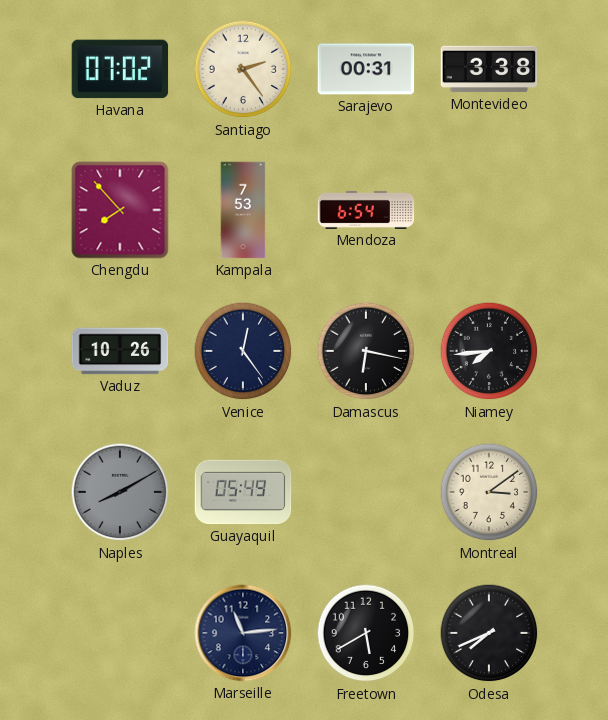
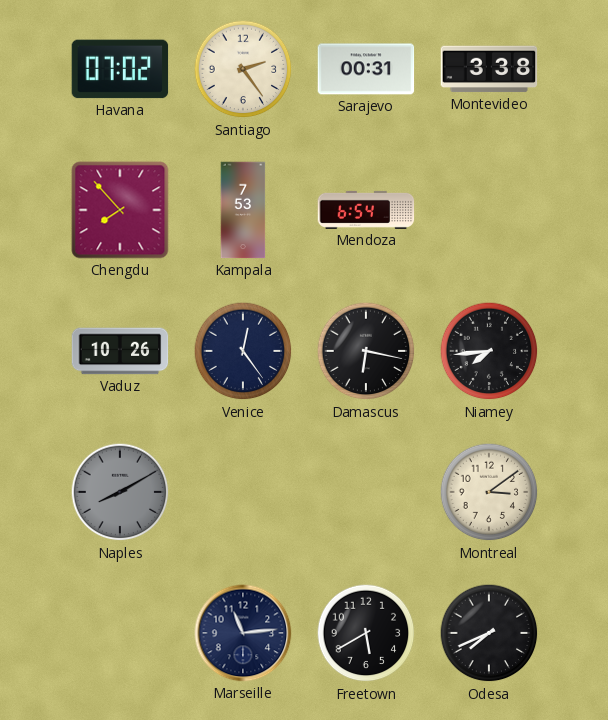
Guayaquil: 05:49 -> none
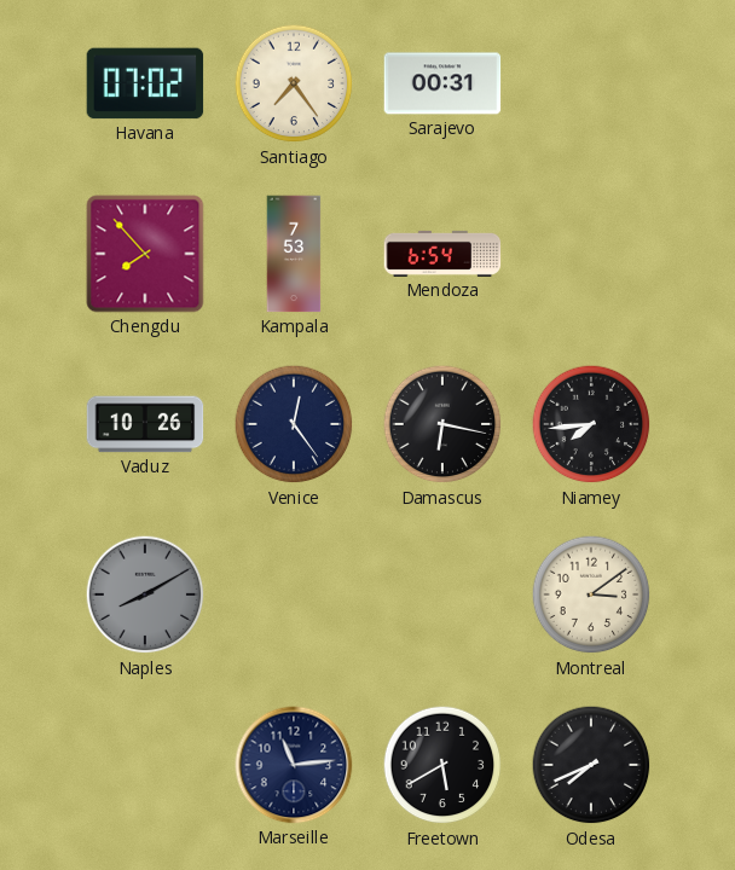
Santiago: 2:24 -> 7:24
Montevideo: 3:38 -> none
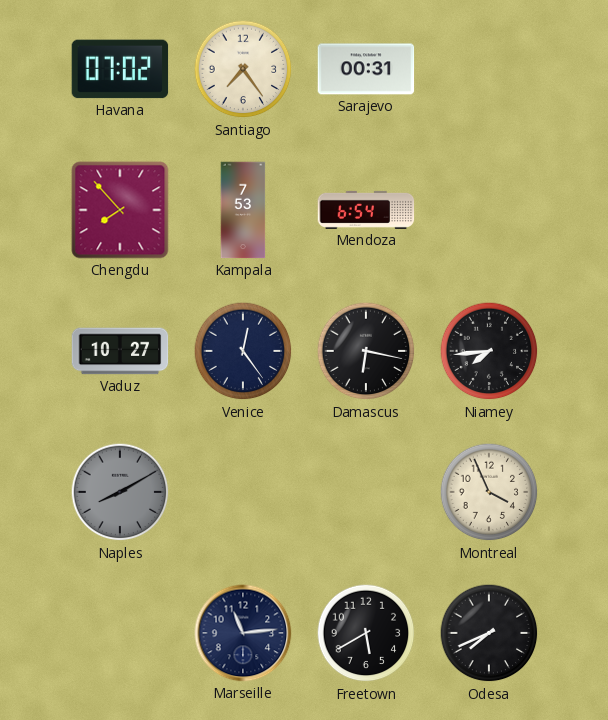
Vaduz: 10:26 -> 10:27
Montreal: 3:09 -> 3:56
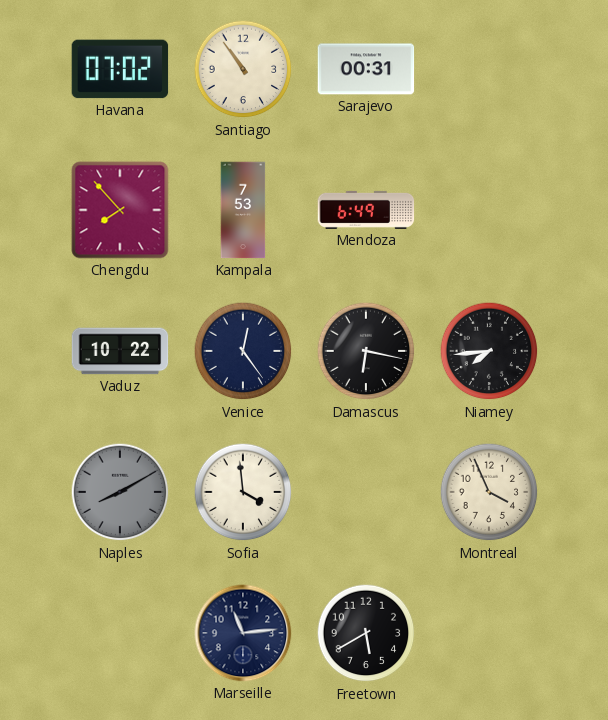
Santiago: 7:24 -> 10:54
Mendoza: 6:54 -> 6:49
Vaduz: 10:27 -> 10:22
Sofia: none -> 3:59
Odesa: 7:41 -> none
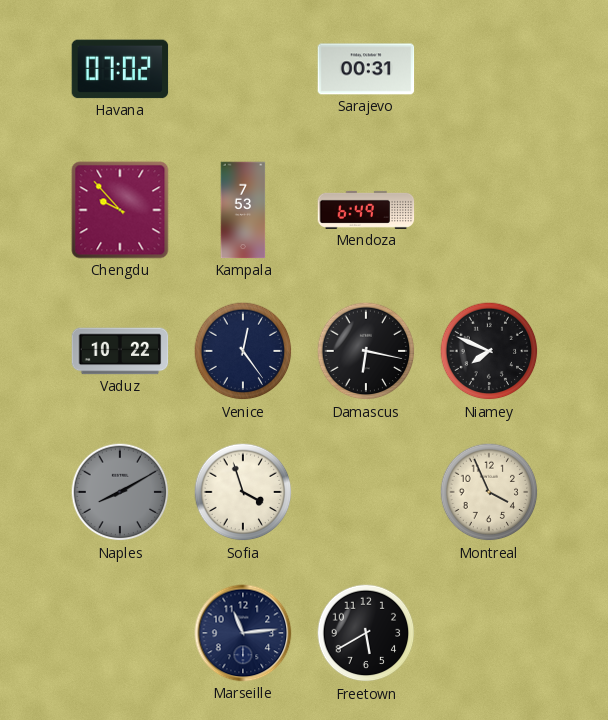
Santiago: 10:54 -> none
Chengdu: 7:53 -> 9:53
Niamey: 7:44 -> 7:49
Sofia: 3:59 -> 3:57
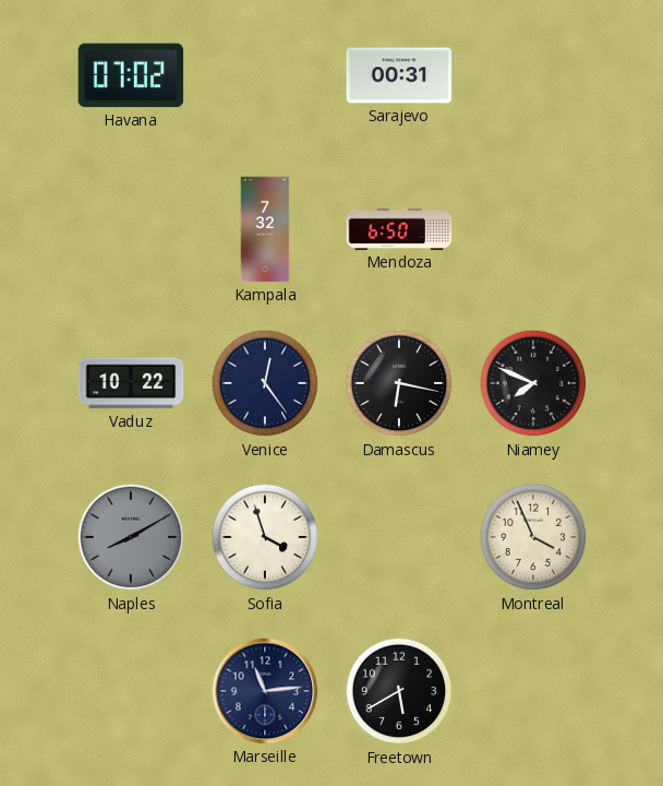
Chengdu: 9:53 -> none
Kampala: 7:53 -> 7:32
Mendoza: 6:49 -> 6:50
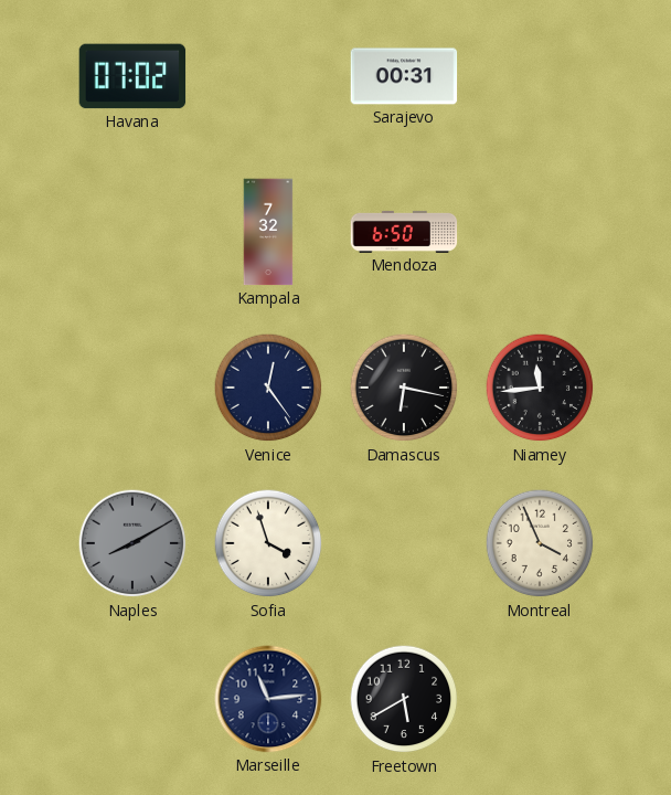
Vaduz: 10:22 -> none
Niamey: 7:49 -> 11:44
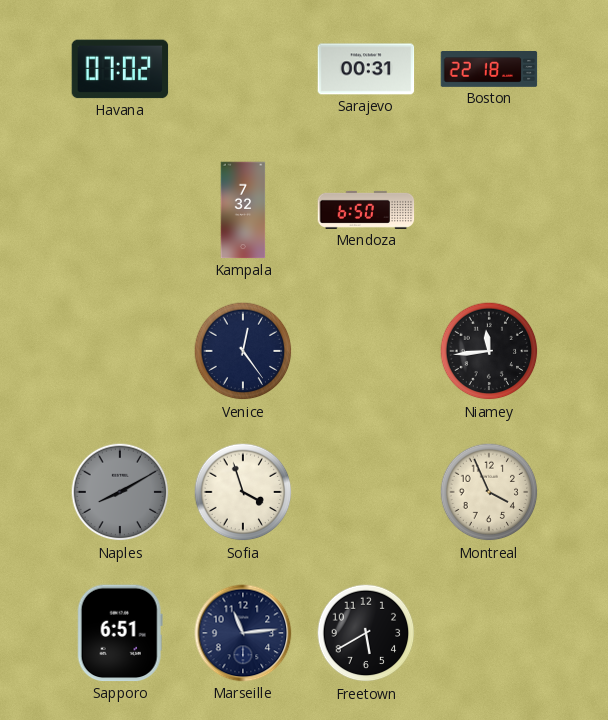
Boston: none -> 22:18
Damascus: 6:17 -> none
Sapporo: none -> 6:51
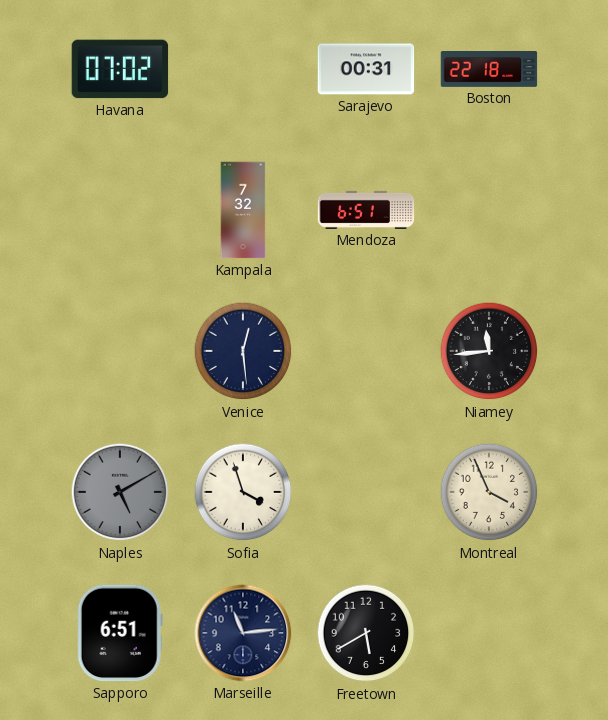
Mendoza: 6:50 -> 6:51
Venice: 12:24 -> 12:29
Naples: 8:10 -> 5:10
